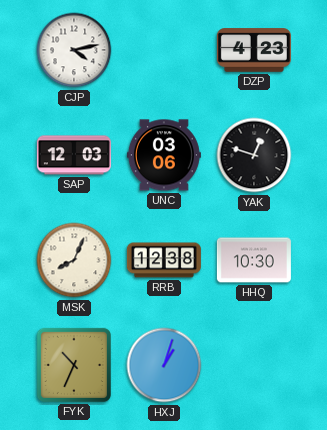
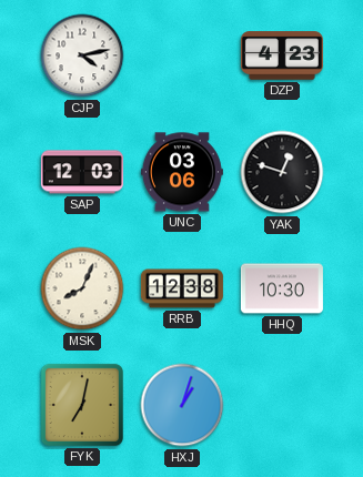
FYK: 10:34 -> 7:02
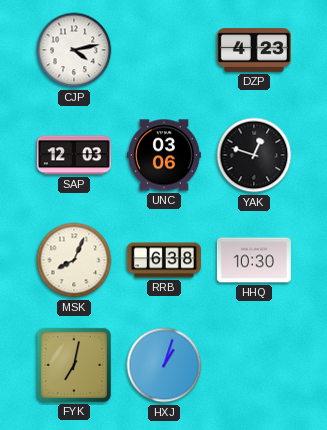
RRB: 12:38 -> 6:38
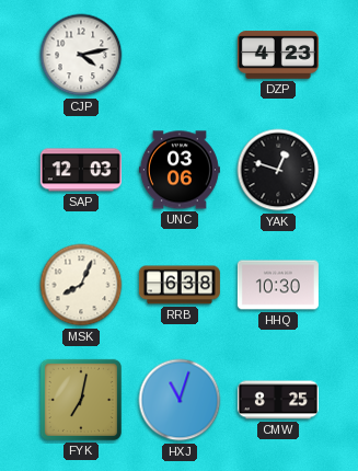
HXJ: 1:03 -> 11:03
CMW: none -> 8:25
